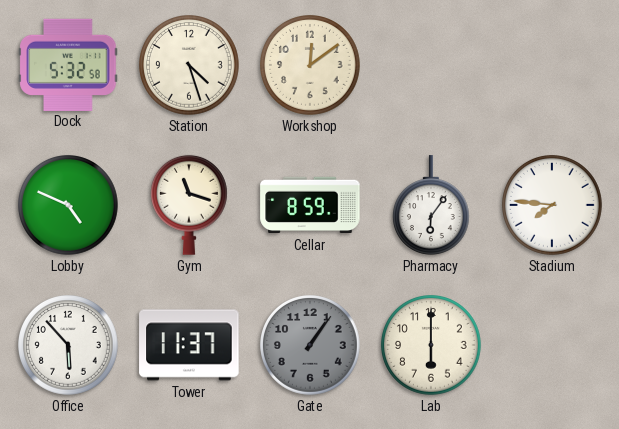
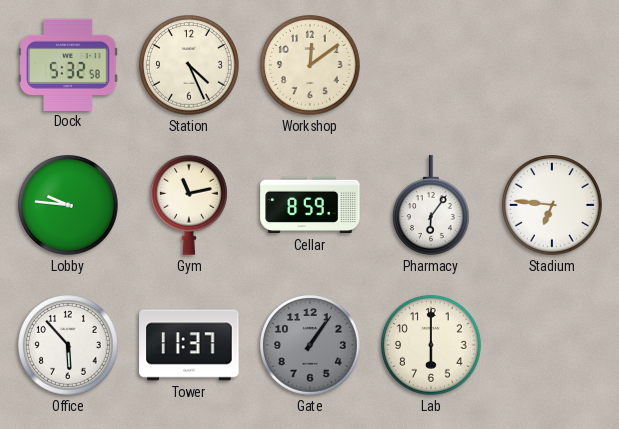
Station: 4:27 -> 4:26
Lobby: 4:49 -> 9:46
Gym: 11:18 -> 11:13
Stadium: 7:46 -> 6:46
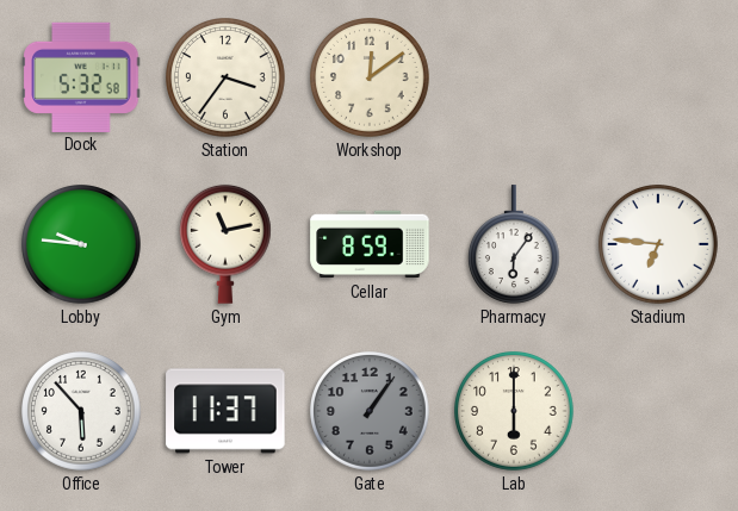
Station: 4:26 -> 3:36
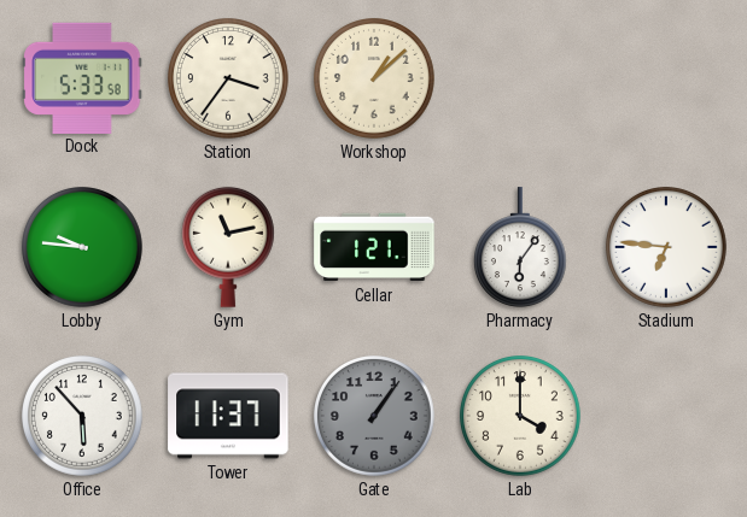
Dock: 5:32 -> 5:33
Workshop: 12:09 -> 1:08
Cellar: 8:59 -> 1:21
Lab: 6:00 -> 4:00
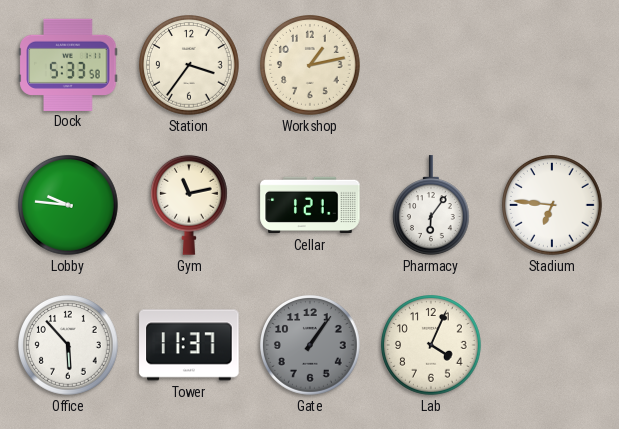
Workshop: 1:08 -> 1:13
Lab: 4:00 -> 4:04
